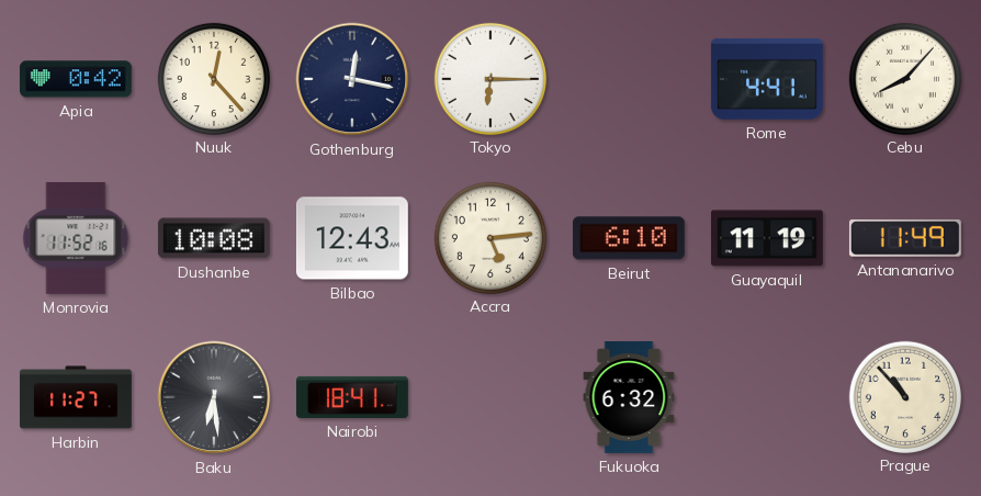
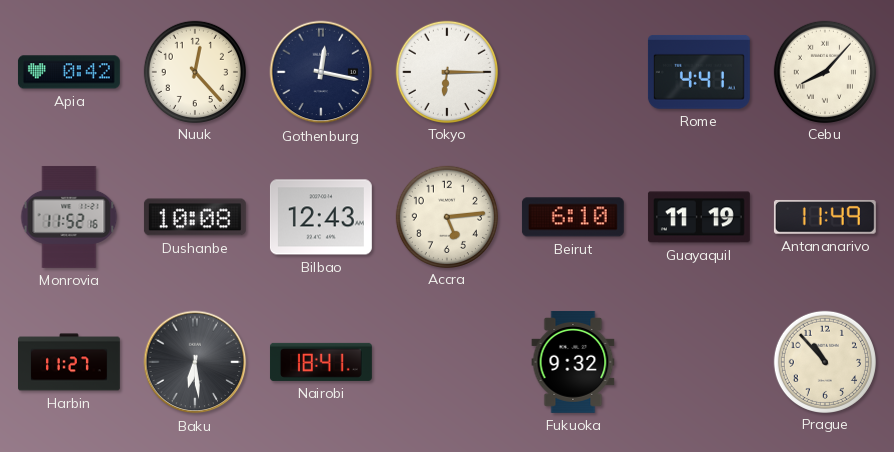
Fukuoka: 6:32 -> 9:32
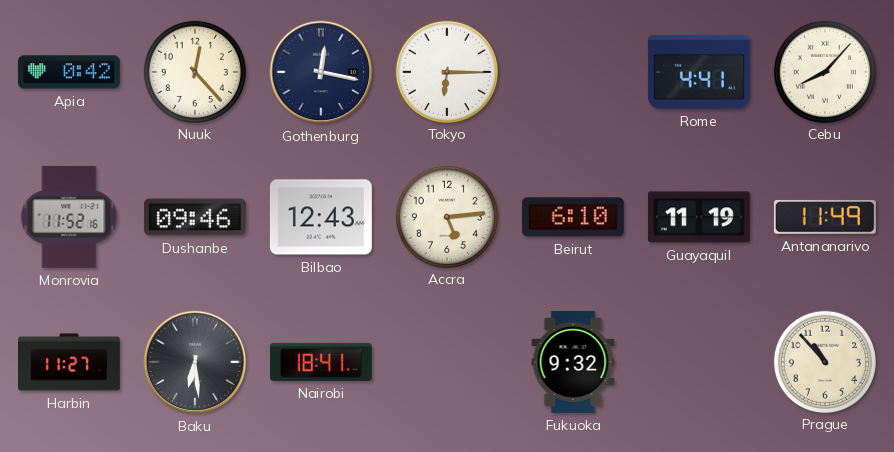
Dushanbe: 10:08 -> 09:46
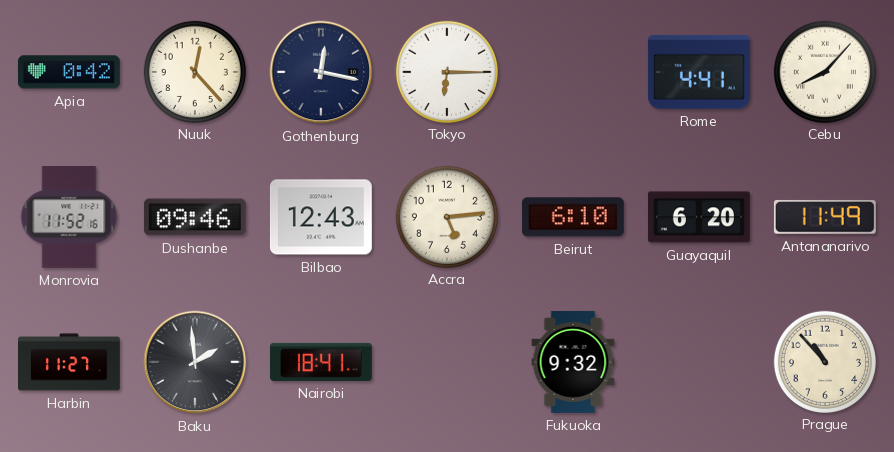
Guayaquil: 11:19 -> 6:20
Baku: 6:29 -> 1:59
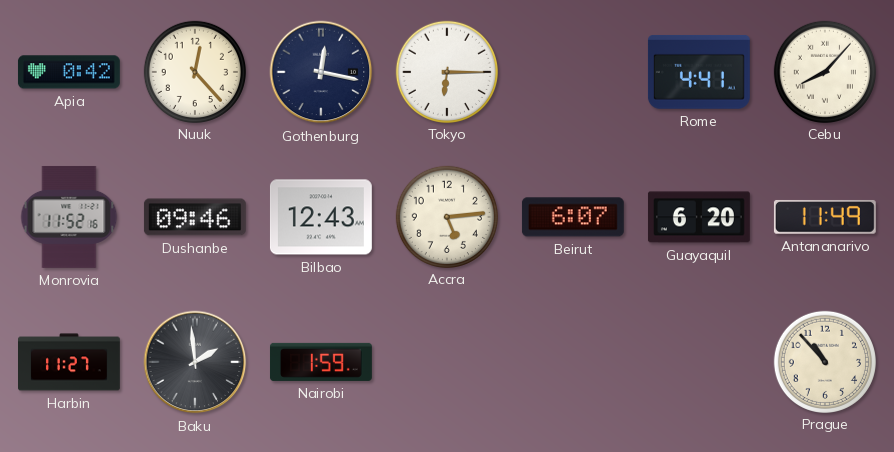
Beirut: 6:10 -> 6:07
Nairobi: 18:41 -> 1:59
Fukuoka: 9:32 -> none
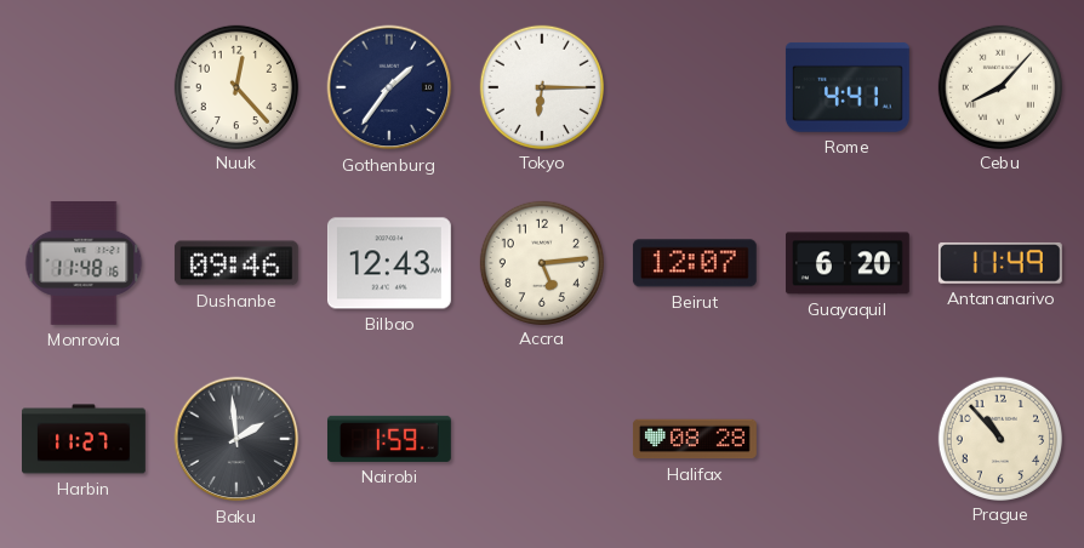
Apia: 0:42 -> none
Gothenburg: 12:17 -> 1:36
Monrovia: 11:52 -> 11:48
Beirut: 6:07 -> 12:07
Halifax: none -> 08:28
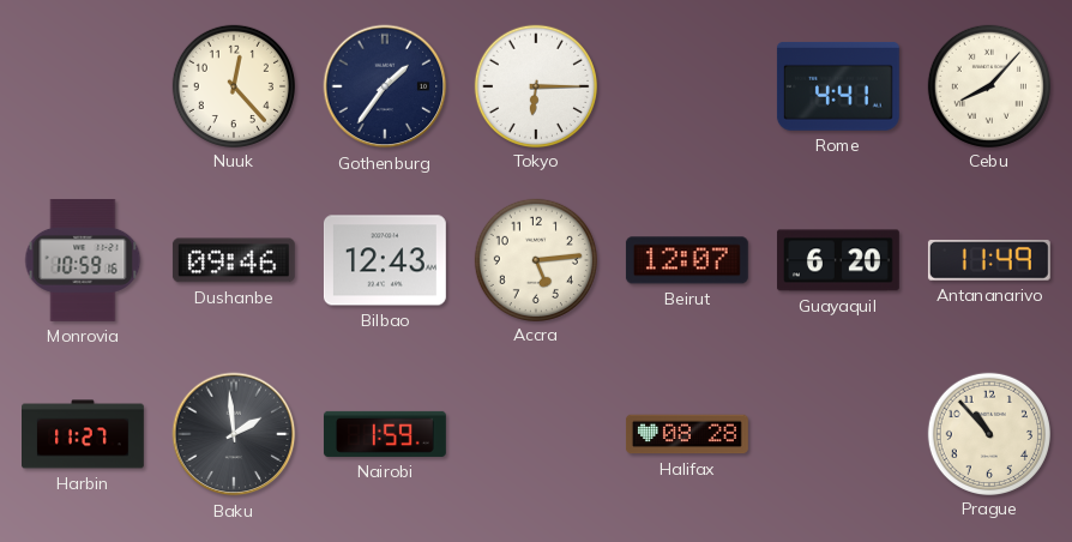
Monrovia: 11:48 -> 10:59
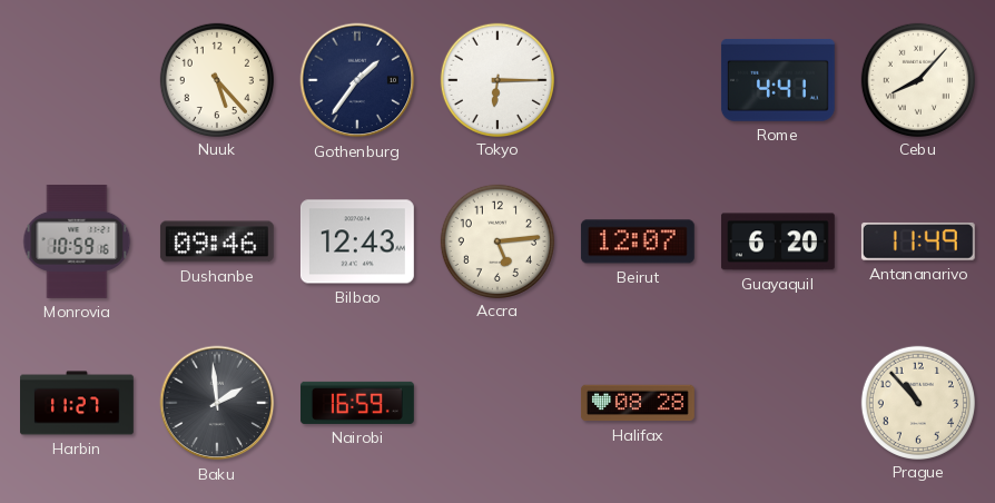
Nuuk: 12:23 -> 5:23
Nairobi: 1:59 -> 16:59
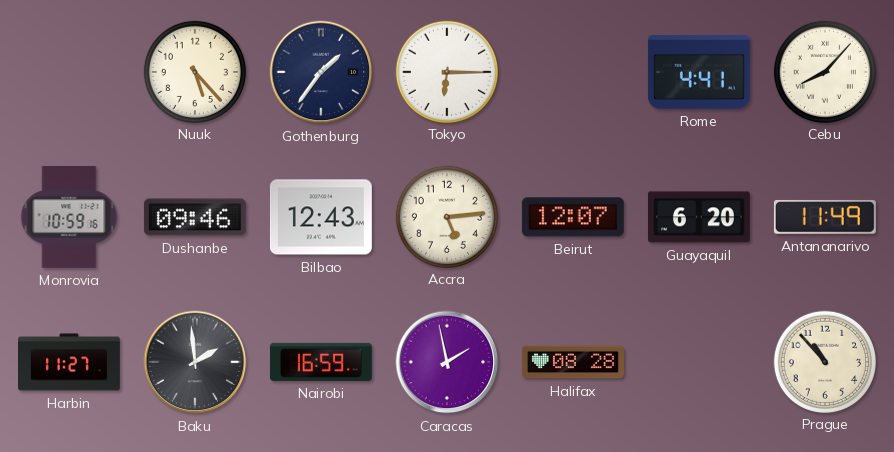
Caracas: none -> 1:58
